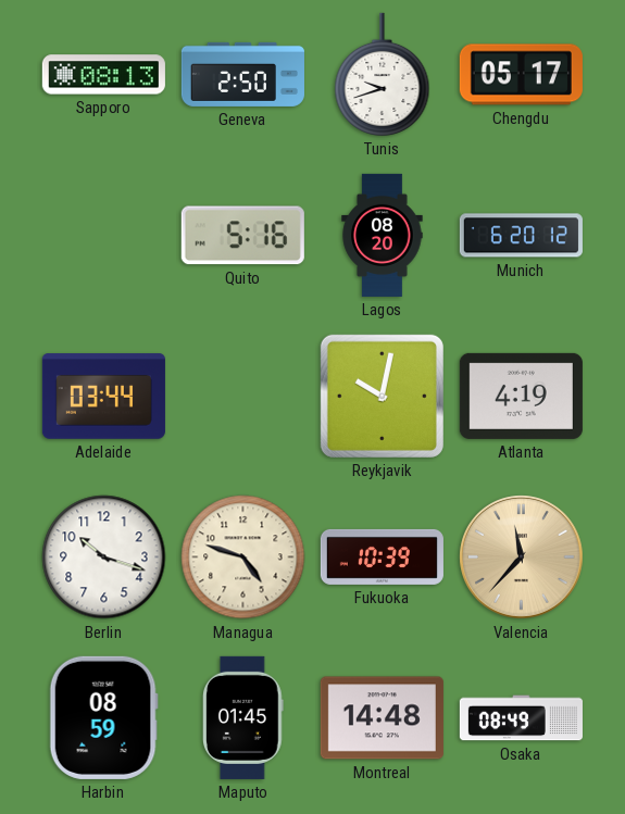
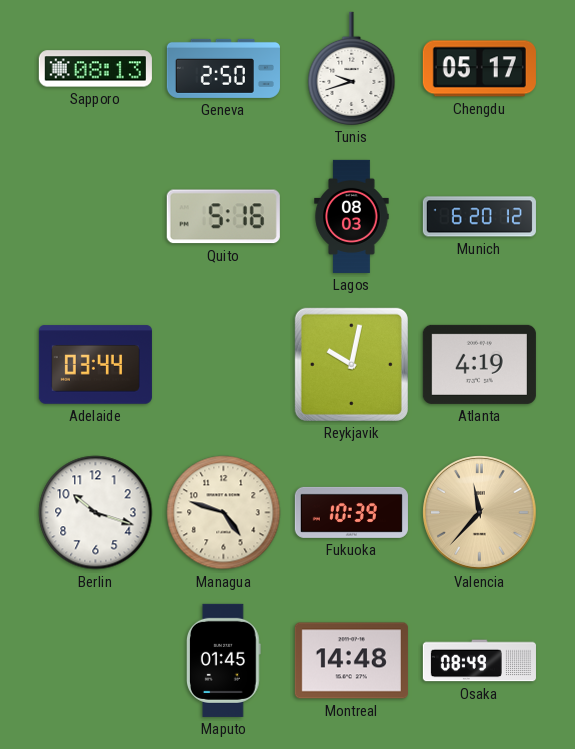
Lagos: 08:20 -> 08:03
Harbin: 08:59 -> none
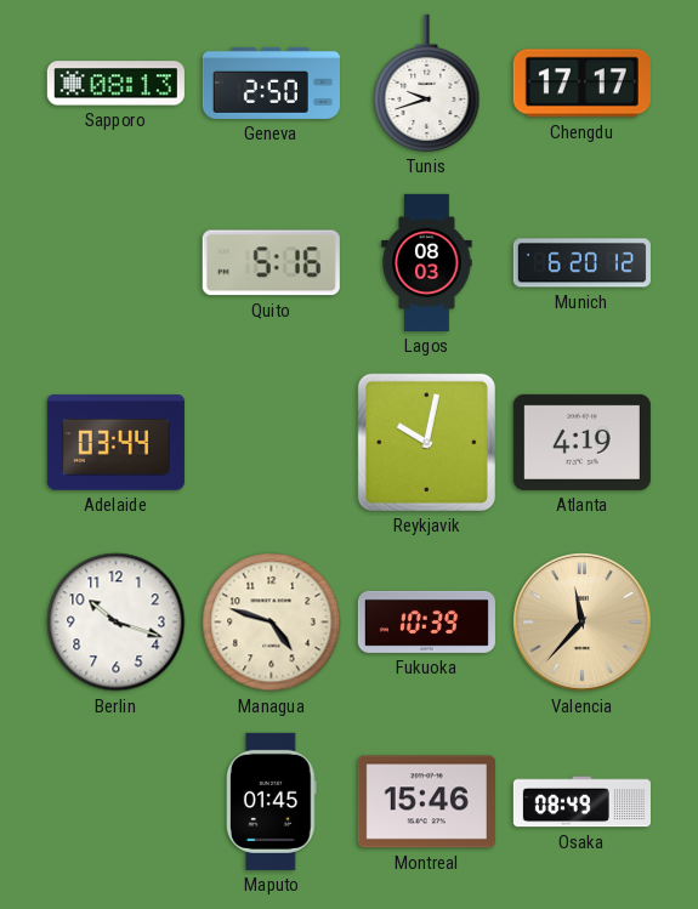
Chengdu: 05:17 -> 17:17
Montreal: 14:48 -> 15:46
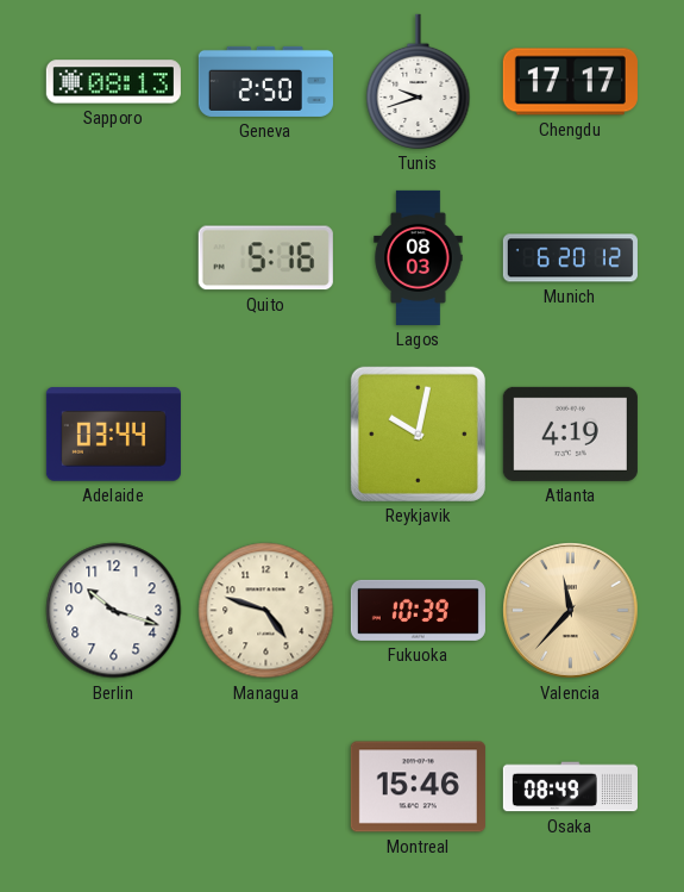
Maputo: 01:45 -> none
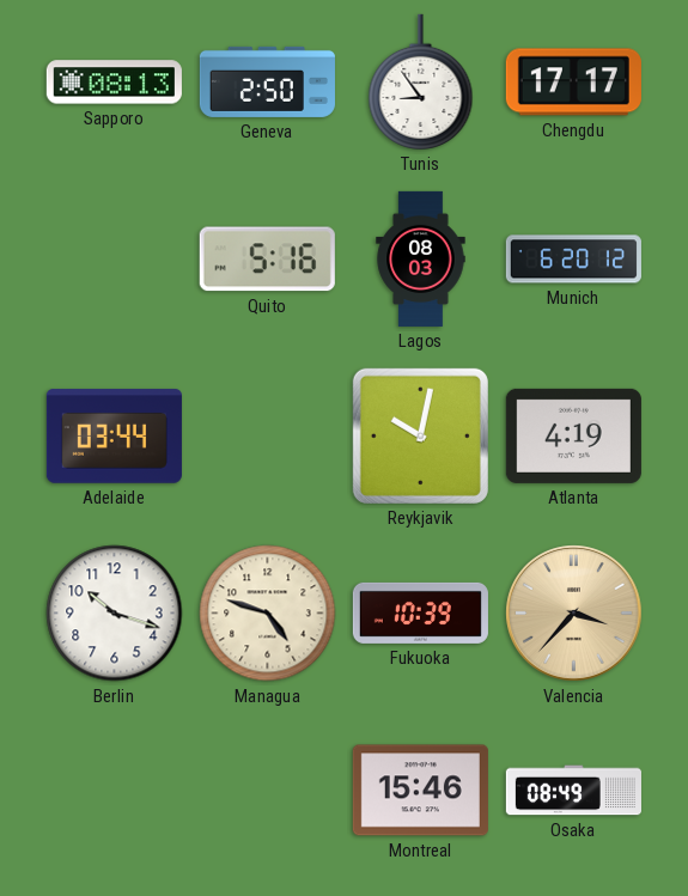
Tunis: 9:42 -> 8:54
Valencia: 11:37 -> 3:37
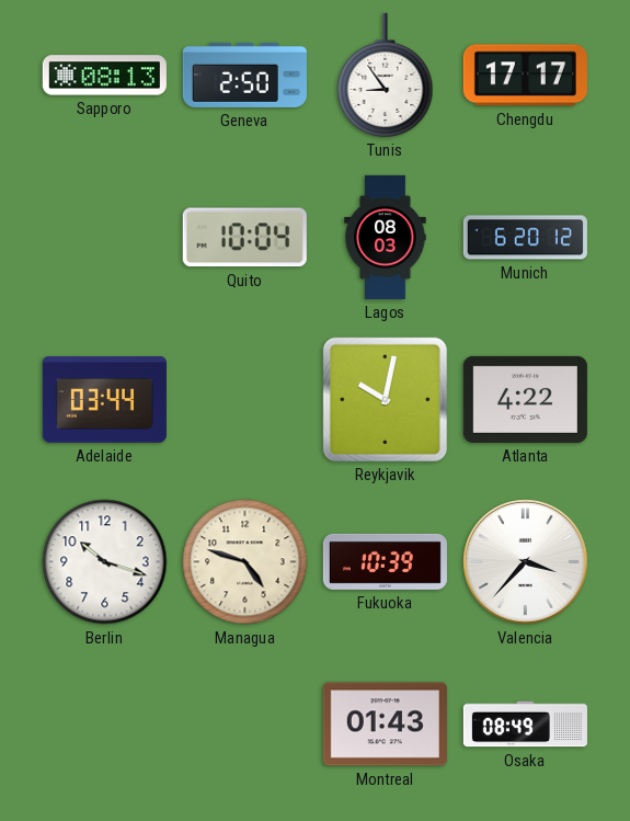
Quito: 5:16 -> 10:04
Atlanta: 4:19 -> 4:22
Valencia dial: champagne -> white
Montreal: 15:46 -> 01:43
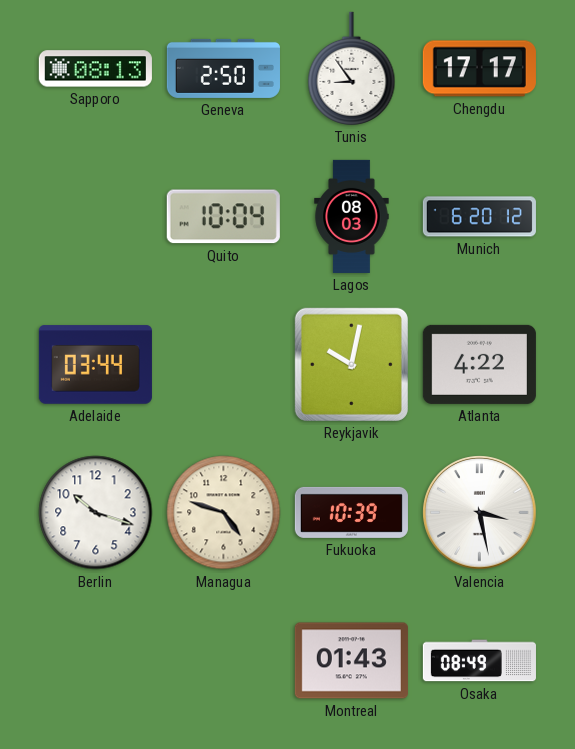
Valencia: 3:37 -> 3:28
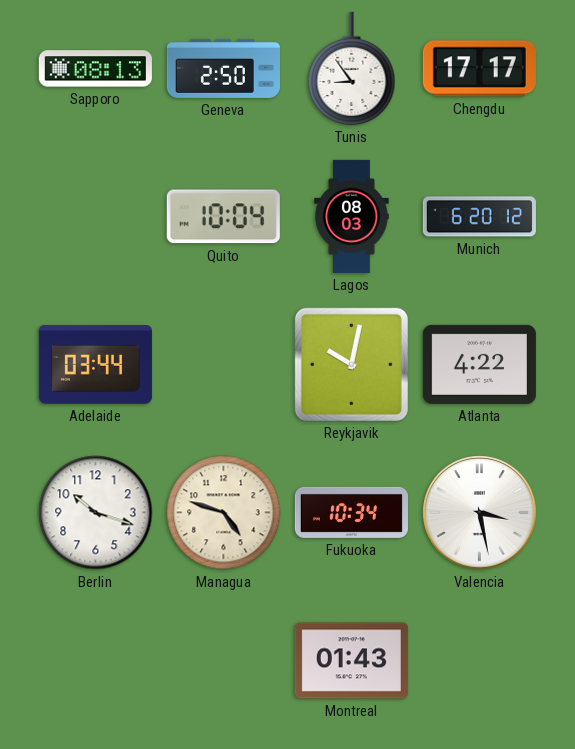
Fukuoka: 10:39 -> 10:34
Osaka: 08:49 -> none
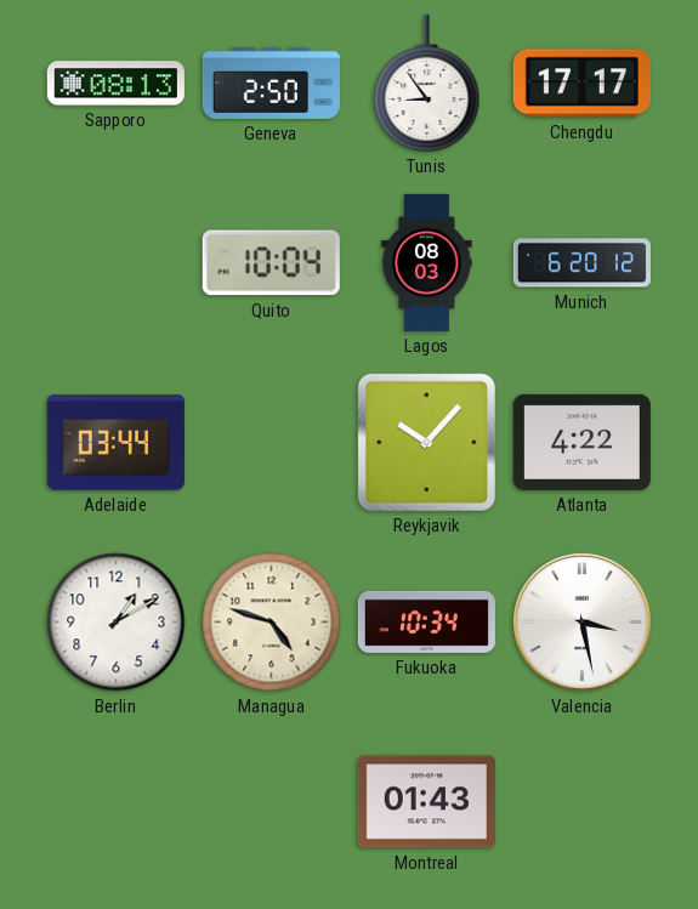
Reykjavik: 10:02 -> 10:07
Berlin: 10:18 -> 1:10
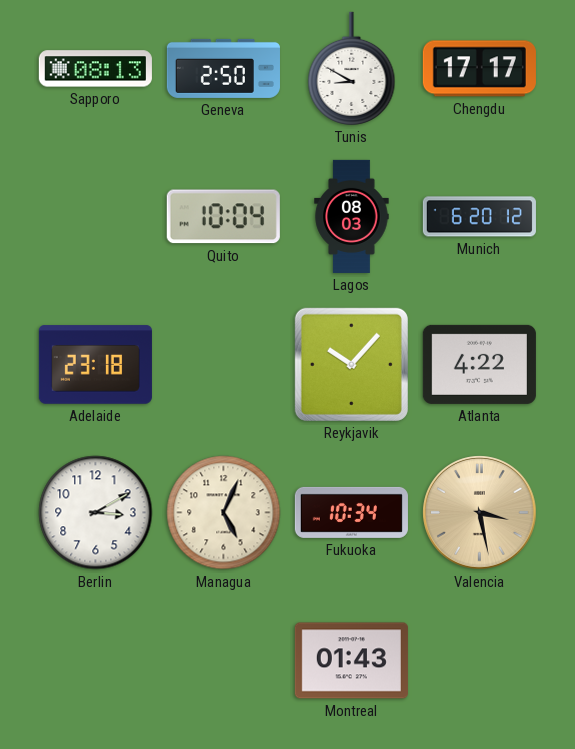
Tunis: 8:54 -> 8:50
Adelaide: 03:44 -> 23:18
Berlin: 1:10 -> 3:10
Managua: 4:48 -> 5:04
Valencia dial: white -> champagne
